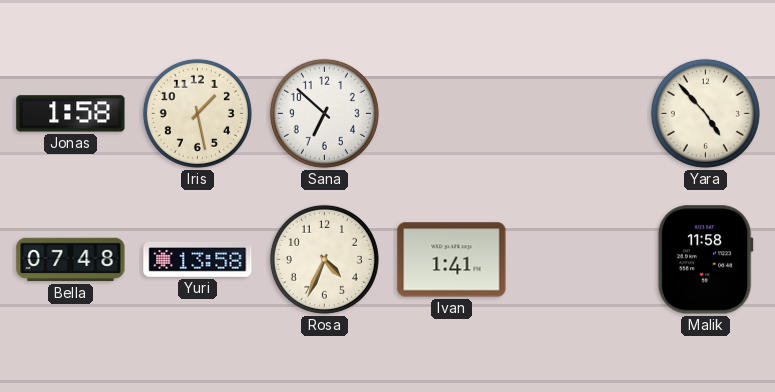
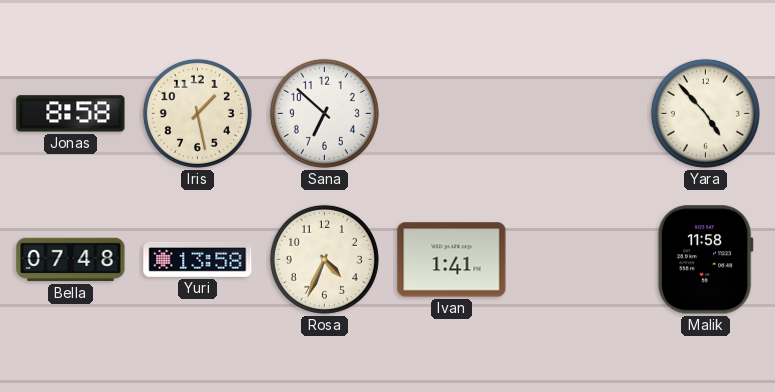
Jonas: 1:58 -> 8:58
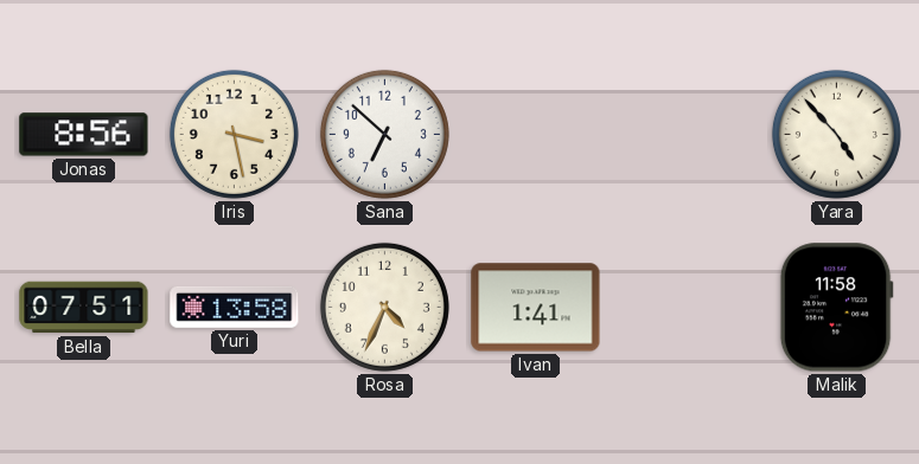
Jonas: 8:58 -> 8:56
Iris: 1:28 -> 3:28
Bella: 07:48 -> 07:51
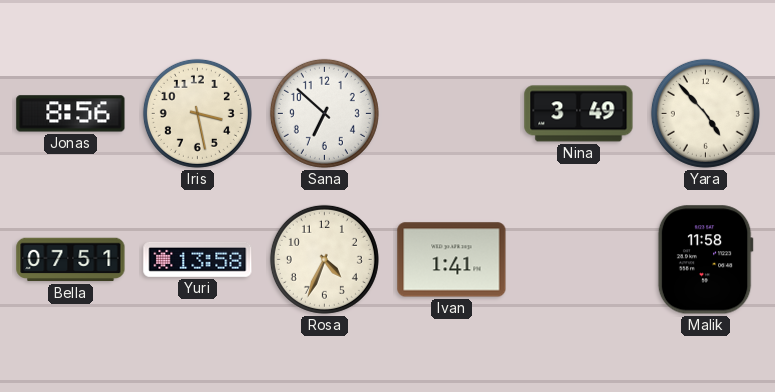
Nina: none -> 3:49
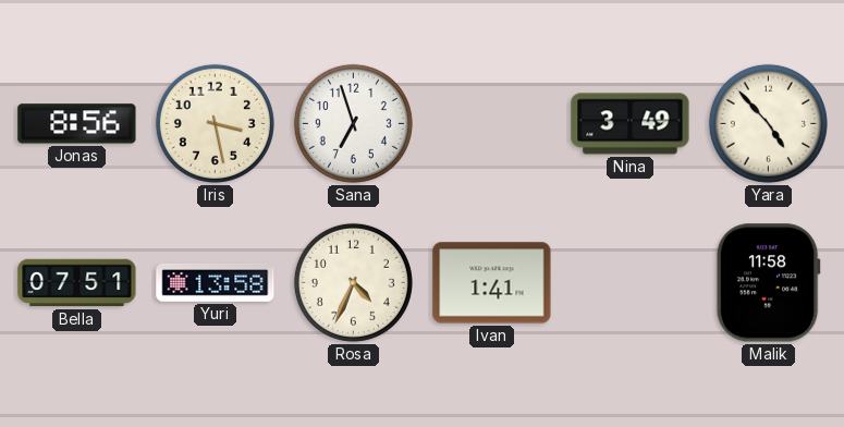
Sana: 6:52 -> 6:57
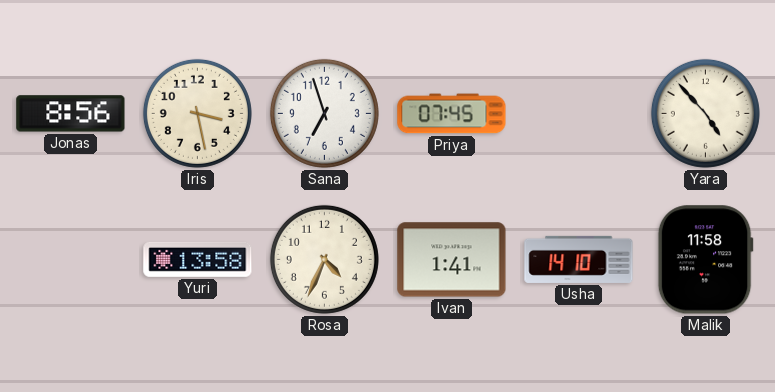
Priya: none -> 07:45
Nina: 3:49 -> none
Bella: 07:51 -> none
Usha: none -> 14:10
